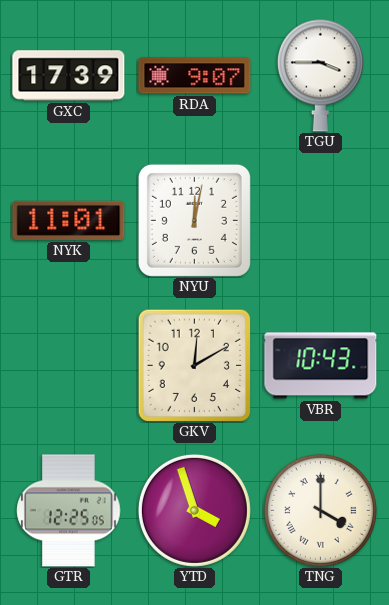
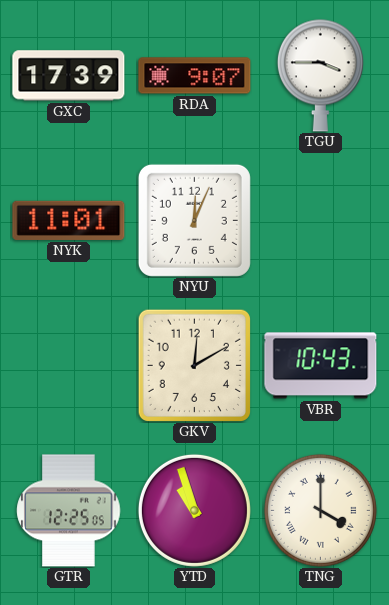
NYU: 12:02 -> 12:04
YTD: 3:57 -> 10:57
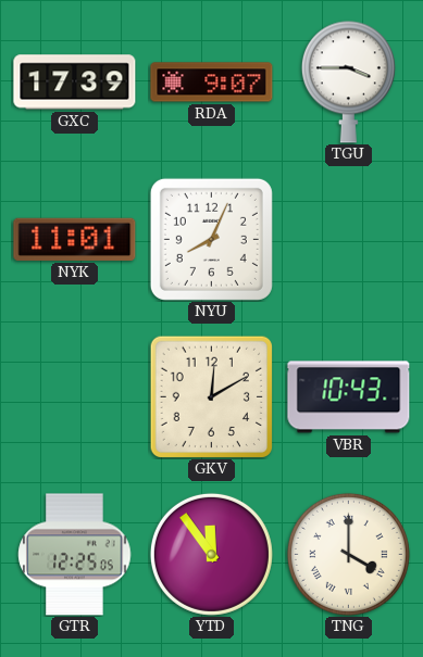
NYU: 12:04 -> 8:04
YTD: 10:57 -> 11:54
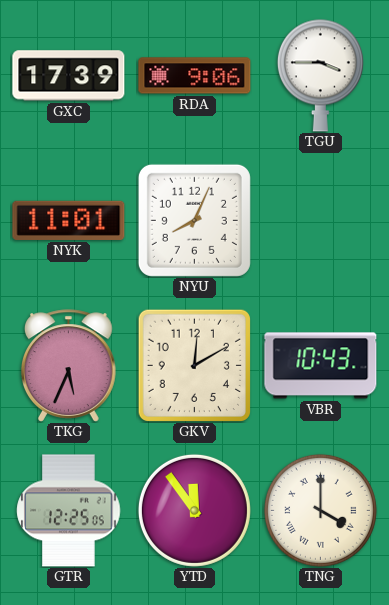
RDA: 9:07 -> 9:06
TKG: none -> 5:34
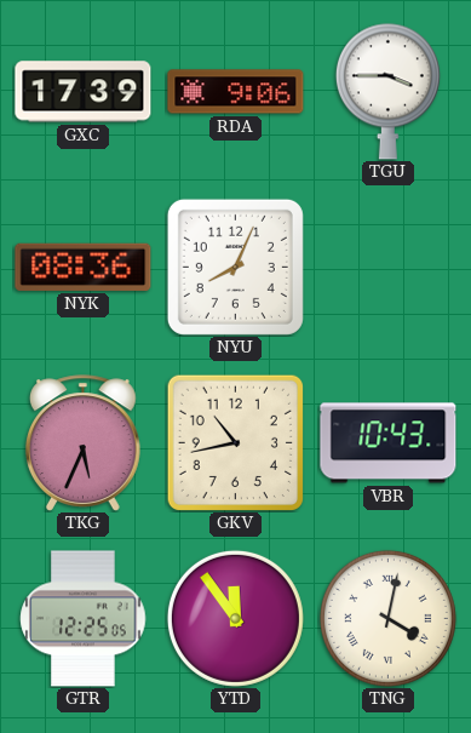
NYK: 11:01 -> 08:36
GKV: 12:10 -> 10:43
TNG: 4:00 -> 4:02
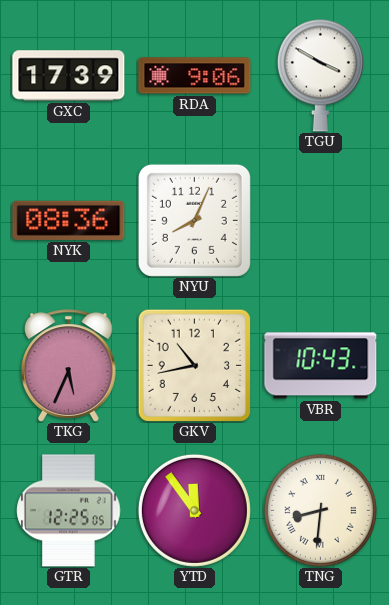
TGU: 3:45 -> 3:50
TNG: 4:02 -> 8:31
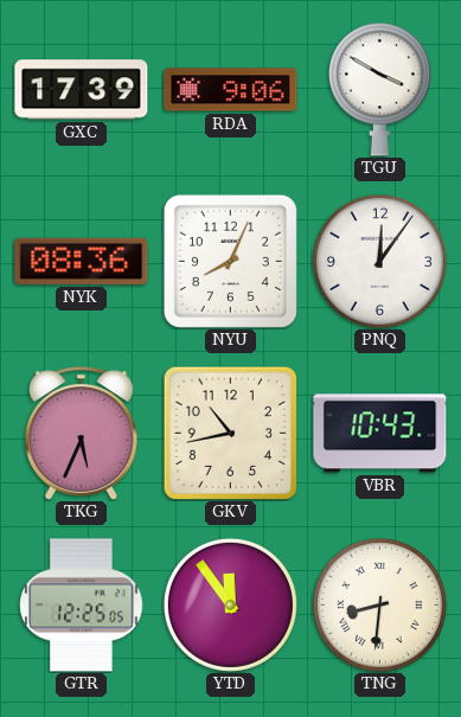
PNQ: none -> 12:06
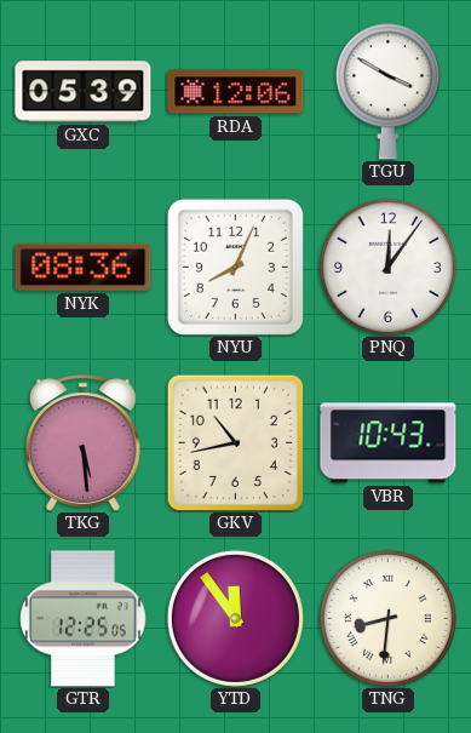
GXC: 17:39 -> 05:39
RDA: 9:06 -> 12:06
TKG: 5:34 -> 5:29
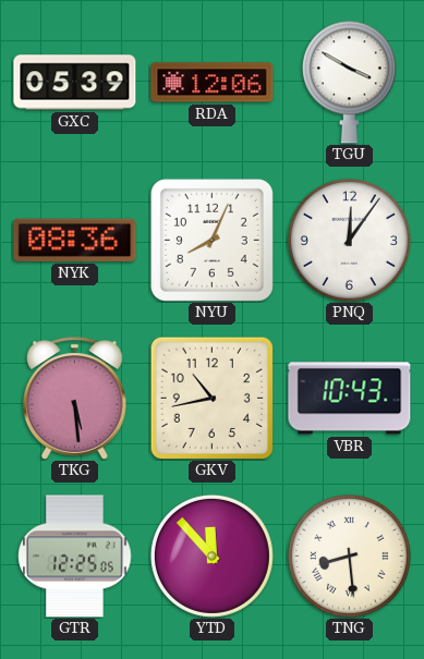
YTD: 11:54 -> 11:53
TNG: 8:31 -> 8:29
